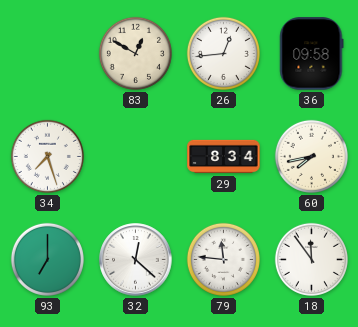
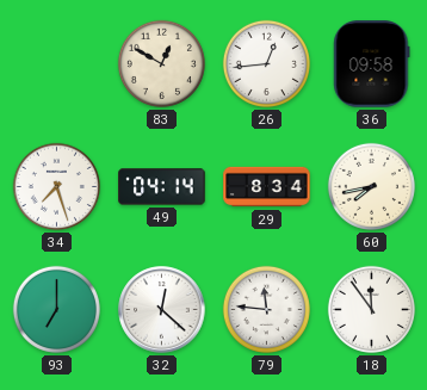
49: none -> 04:14
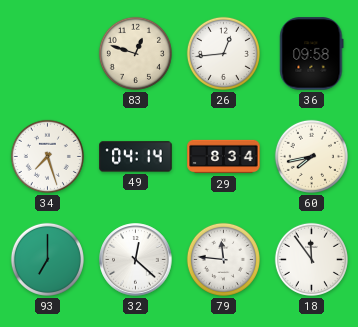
83: 12:50 -> 12:48
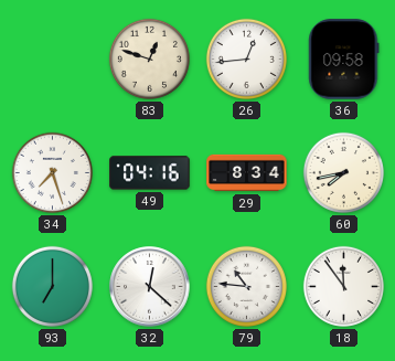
49: 04:14 -> 04:16
79: 11:46 -> 10:46
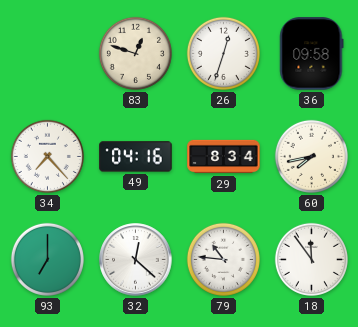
26: 12:44 -> 12:33
34: 7:27 -> 7:23
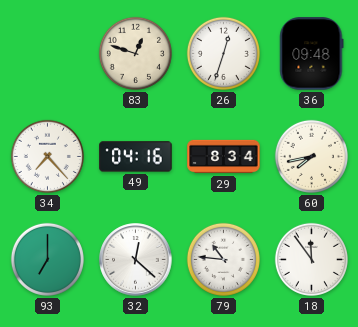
36: 09:58 -> 09:48
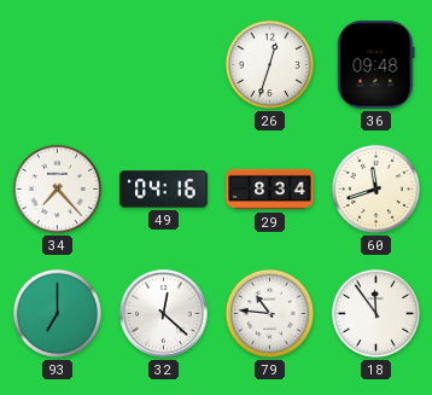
83: 12:48 -> none
60: 7:43 -> 11:42
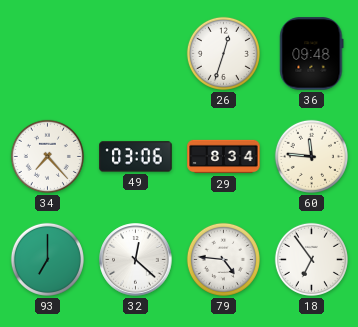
49: 04:16 -> 03:06
60: 11:42 -> 11:46
79: 10:46 -> 4:46
18: 11:54 -> 6:54
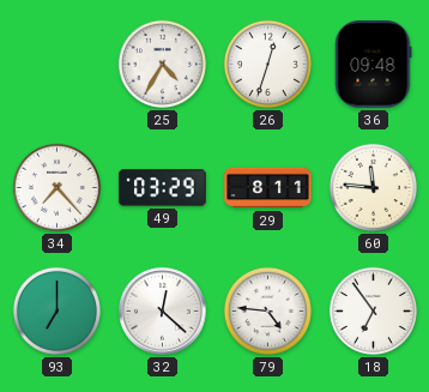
25: none -> 4:35
49: 03:06 -> 03:29
29: 8:34 -> 8:11
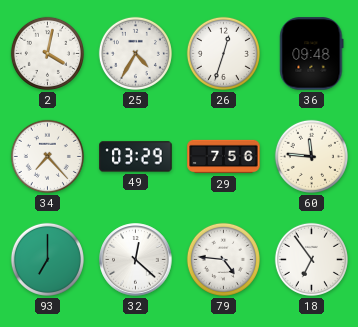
2: none -> 4:02
29: 8:11 -> 7:56
